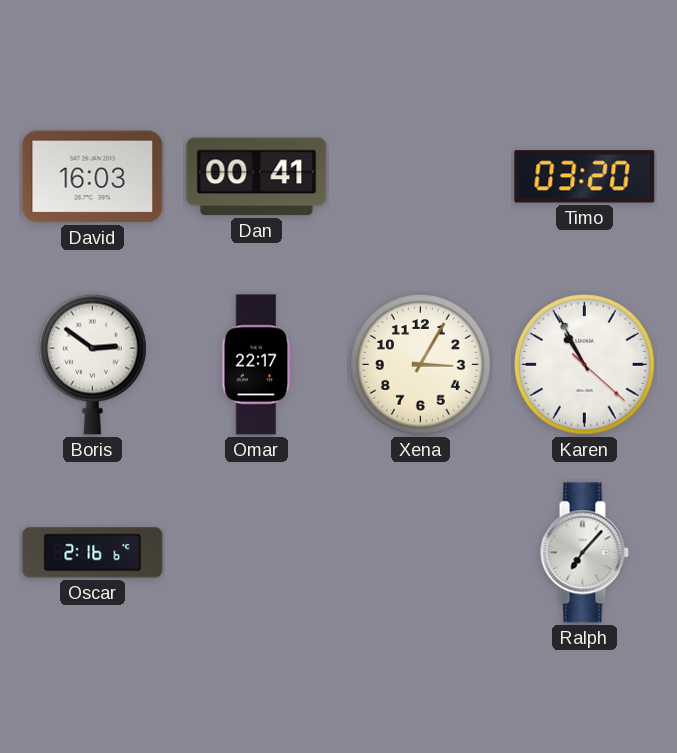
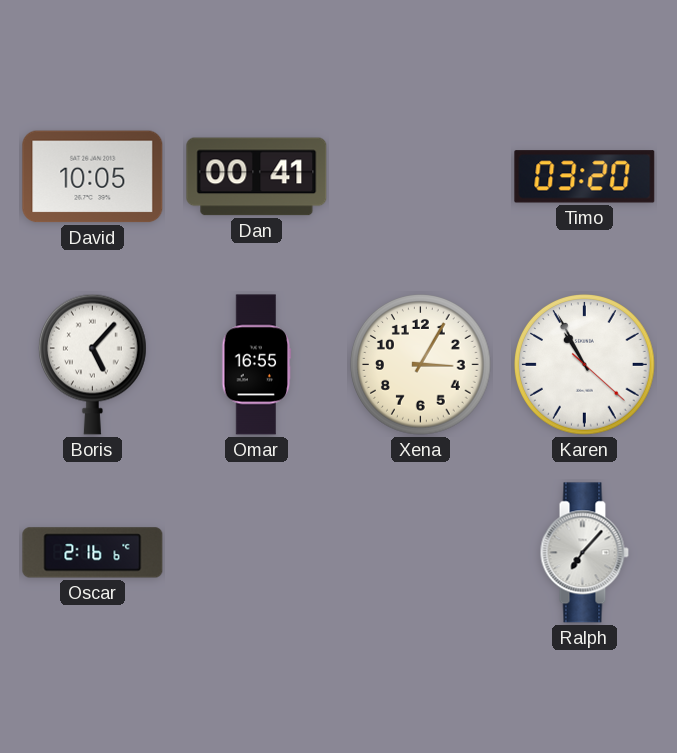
David: 16:03 -> 10:05
Boris: 2:51 -> 5:07
Omar: 22:17 -> 16:55
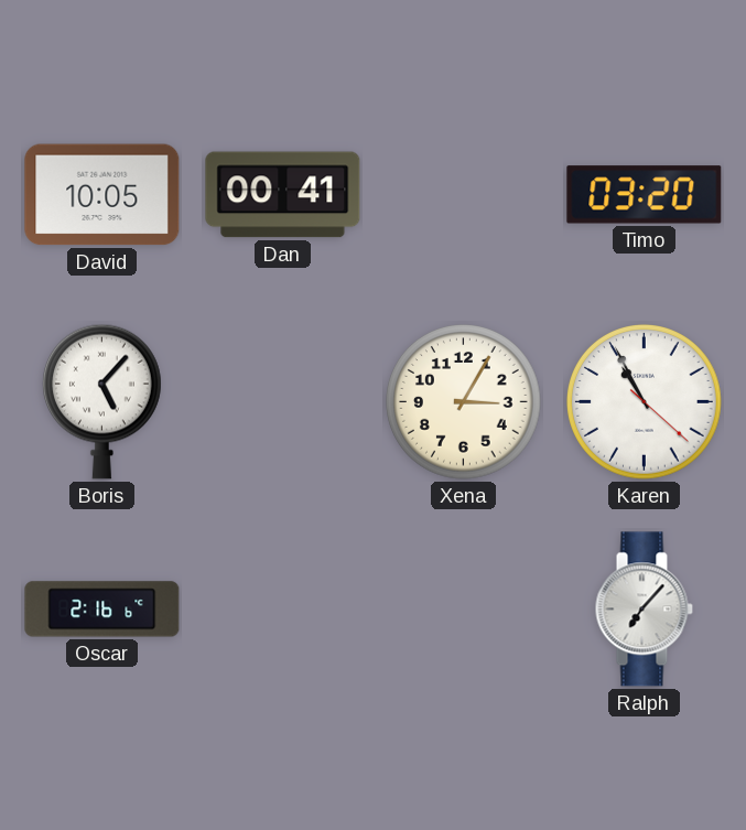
Omar: 16:55 -> none
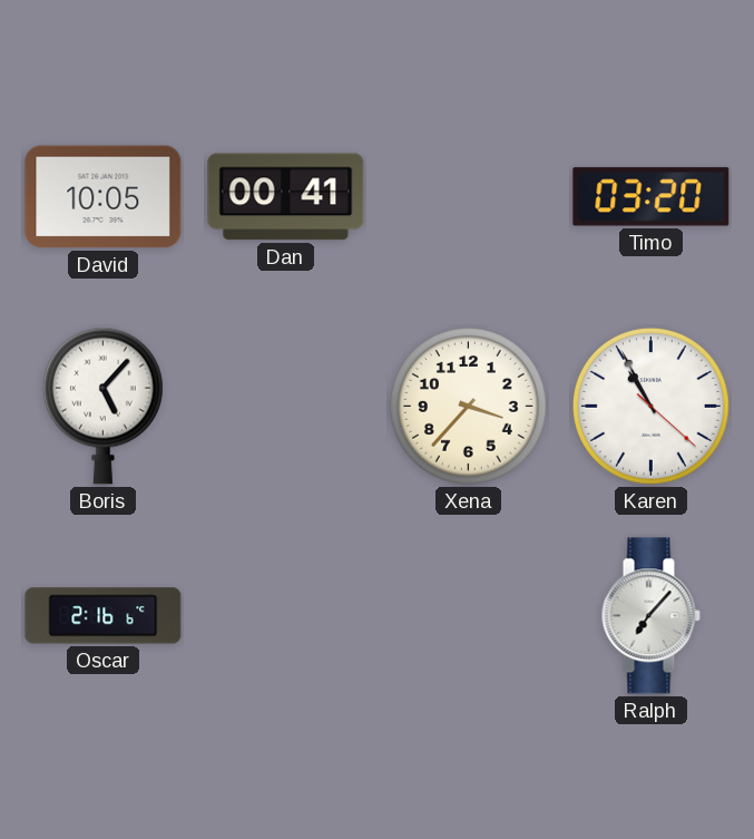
Xena: 3:05 -> 3:37
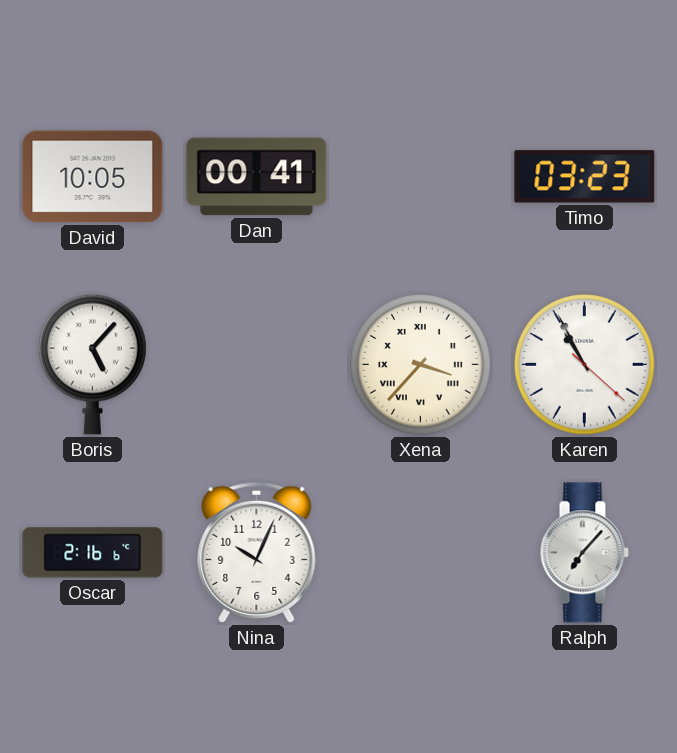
Timo: 03:20 -> 03:23
Xena numerals: Arabic -> Roman
Nina: none -> 10:04
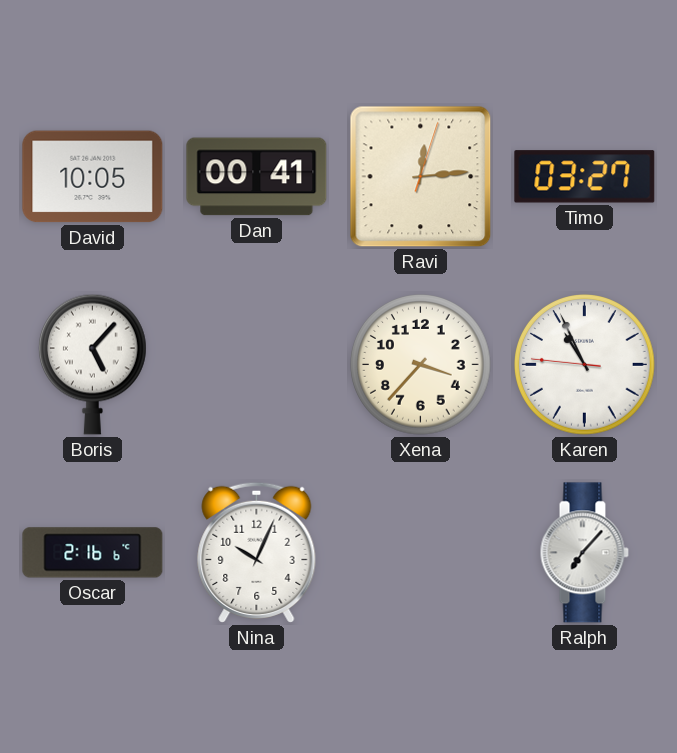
Ravi: none -> 12:14
Timo: 03:23 -> 03:27
Xena numerals: Roman -> Arabic
Karen: 10:55:22 -> 10:55:46
